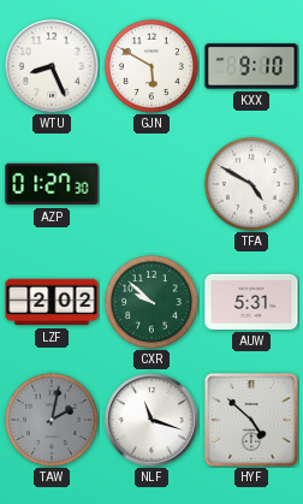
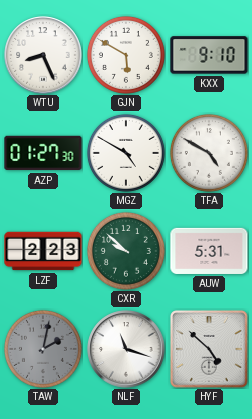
MGZ: none -> 4:50
LZF: 2:02 -> 2:23
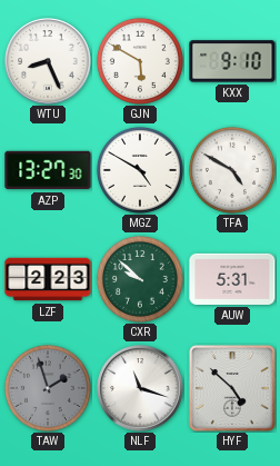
AZP: 01:27 -> 13:27
TAW: 2:02 -> 1:57
